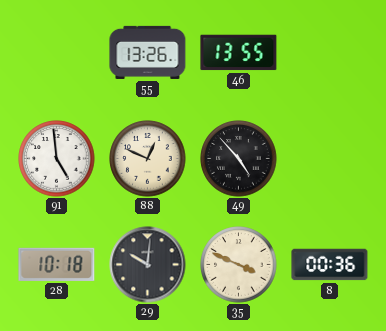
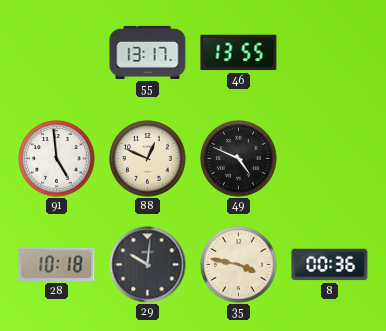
55: 13:26 -> 13:17
49: 4:53 -> 4:49
35: 3:49 -> 3:47
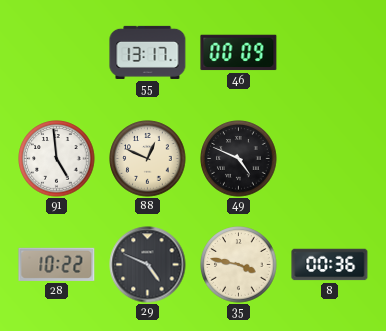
46: 13:55 -> 00:09
28: 10:18 -> 10:22
29: 10:01 -> 4:49
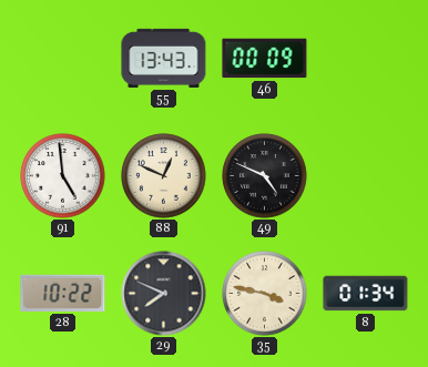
55: 13:17 -> 13:43
29: 4:49 -> 7:49
8: 00:36 -> 01:34
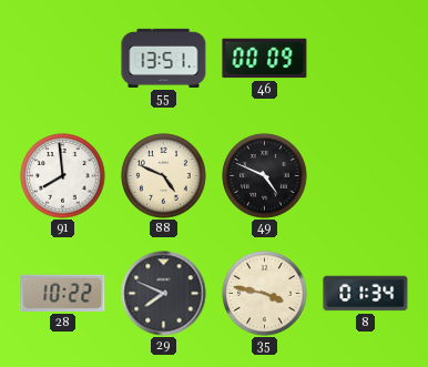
55: 13:43 -> 13:51
91: 4:59 -> 7:59
88: 12:49 -> 4:49
